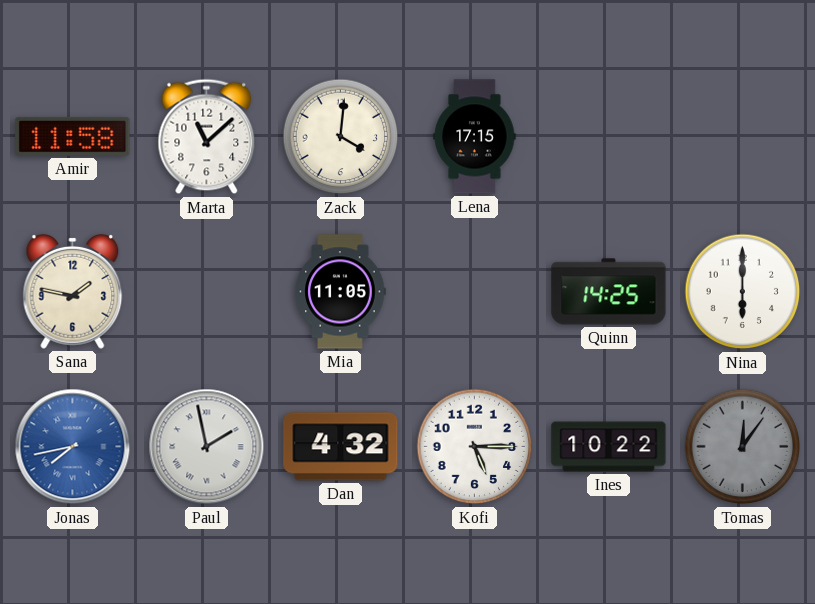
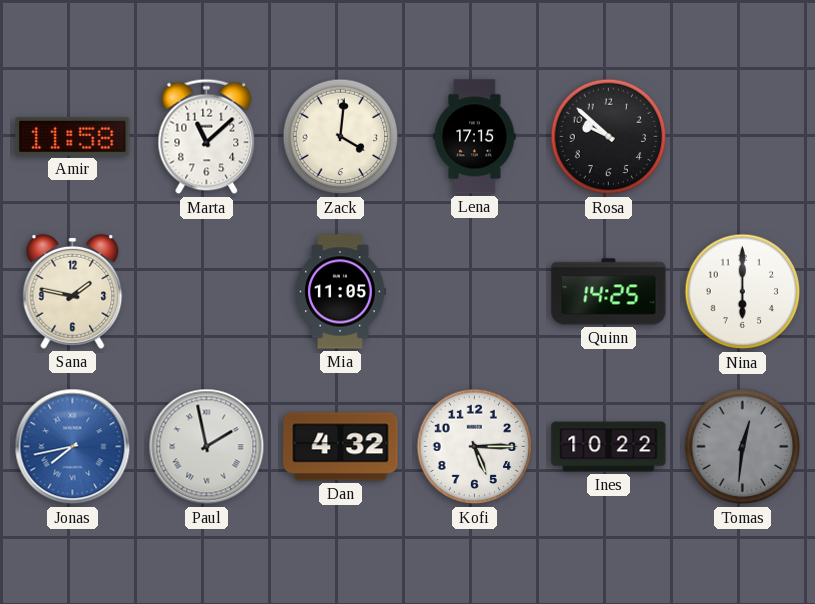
Rosa: none -> 9:52
Tomas: 12:06 -> 12:31
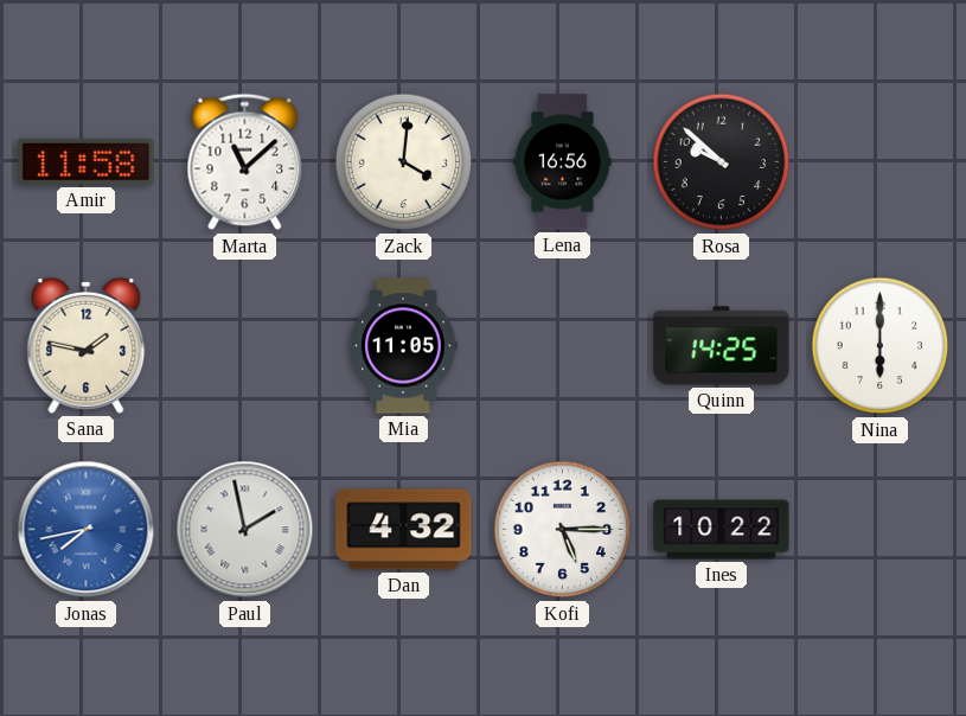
Lena: 17:15 -> 16:56
Tomas: 12:31 -> none
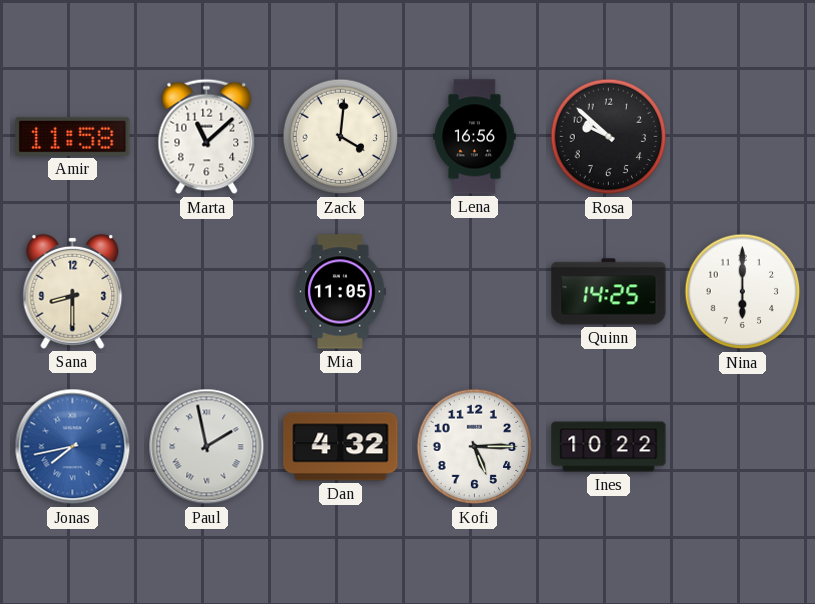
Sana: 1:47 -> 8:30
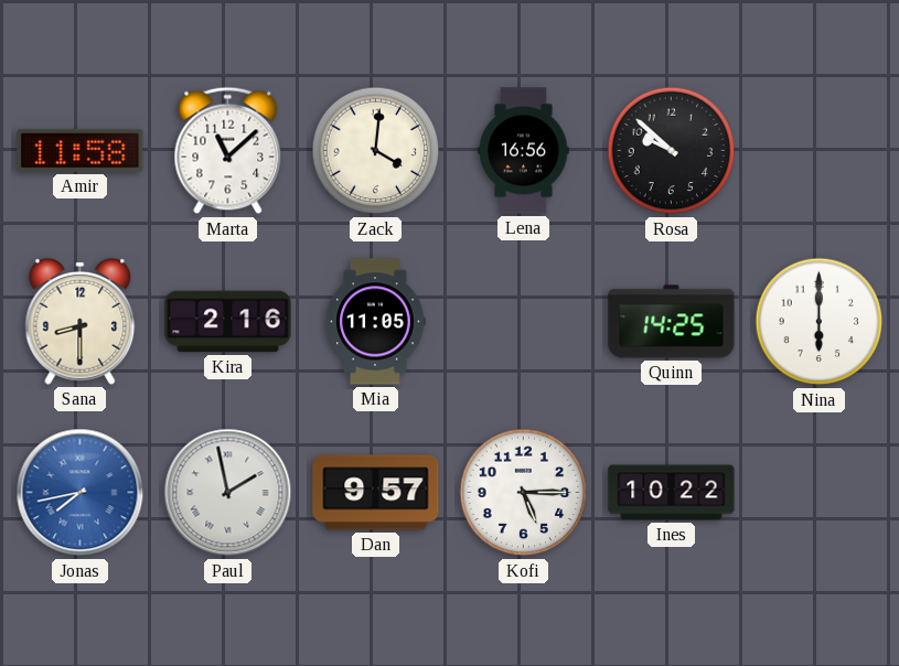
Kira: none -> 2:16
Dan: 4:32 -> 9:57
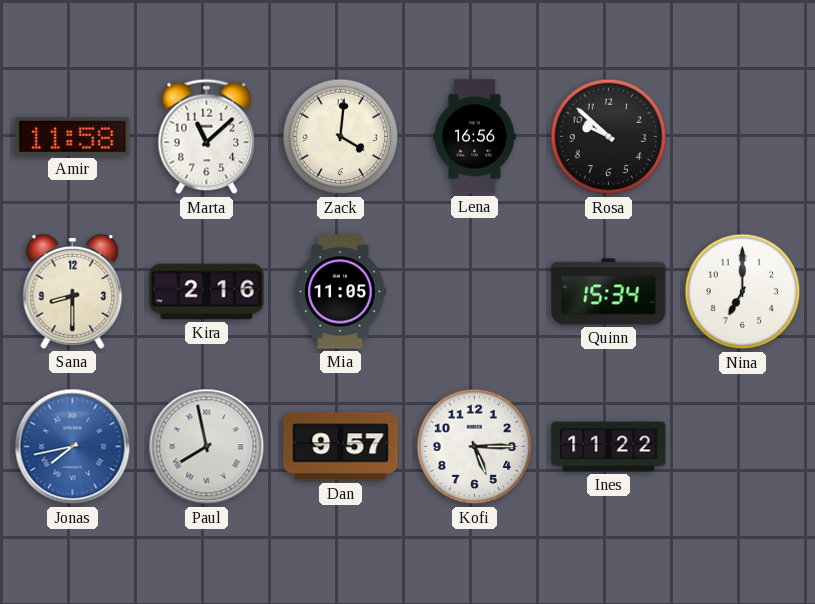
Quinn: 14:25 -> 15:34
Nina: 6:00 -> 7:00
Paul: 1:58 -> 7:58
Ines: 10:22 -> 11:22
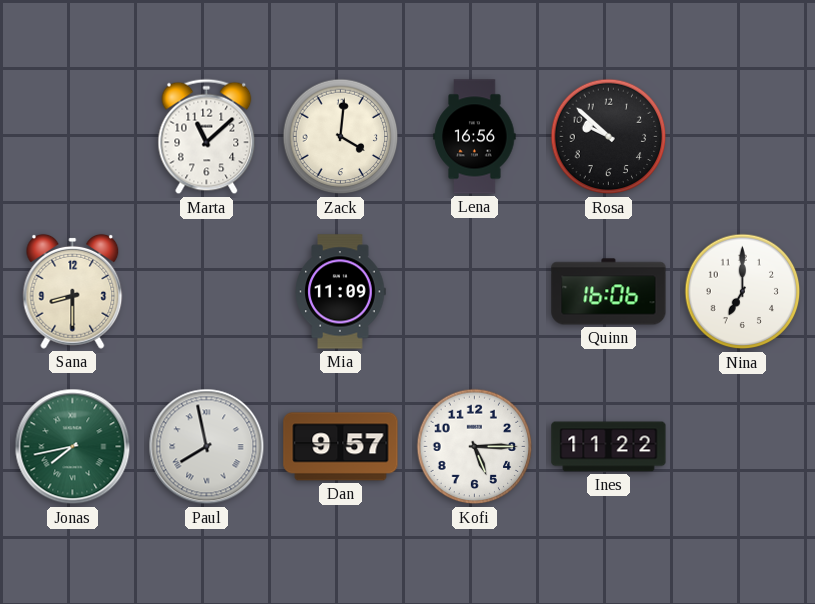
Amir: 11:58 -> none
Kira: 2:16 -> none
Mia: 11:05 -> 11:09
Quinn: 15:34 -> 16:06
Jonas dial: blue -> green
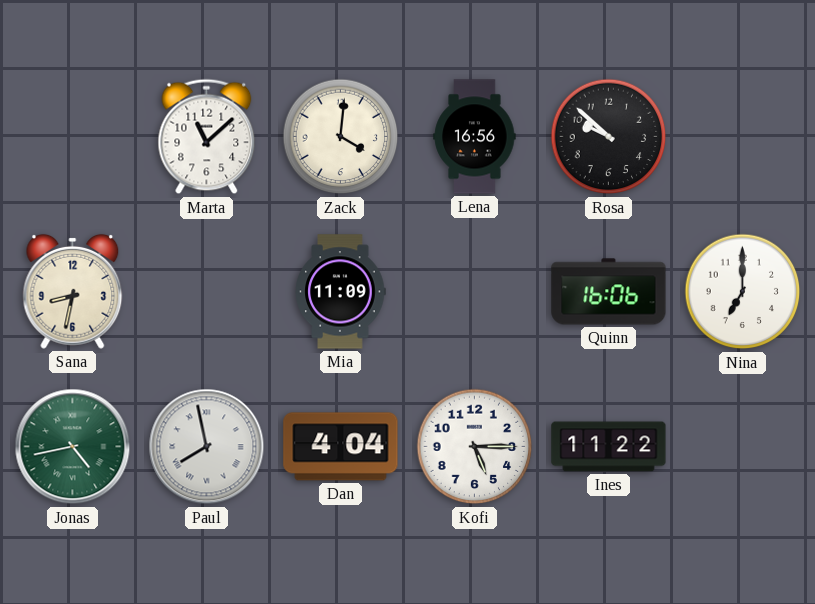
Sana: 8:30 -> 8:32
Jonas: 7:43 -> 4:43
Dan: 9:57 -> 4:04
